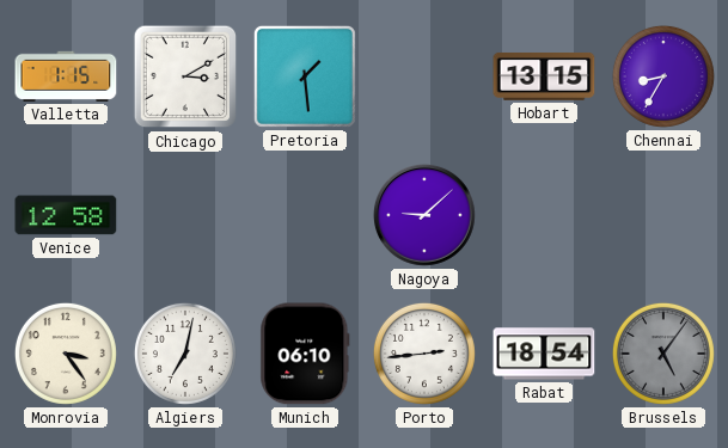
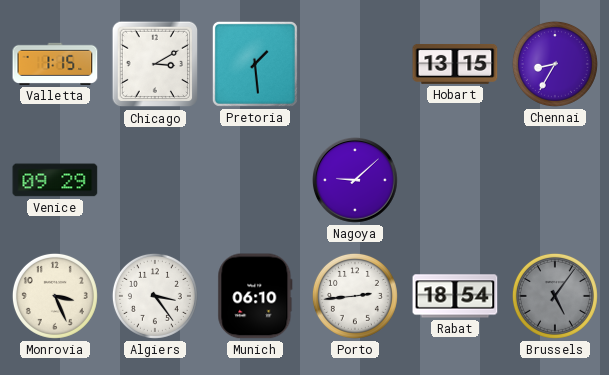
Venice: 12:58 -> 09:29
Monrovia: 3:24 -> 3:26
Algiers: 7:02 -> 3:24
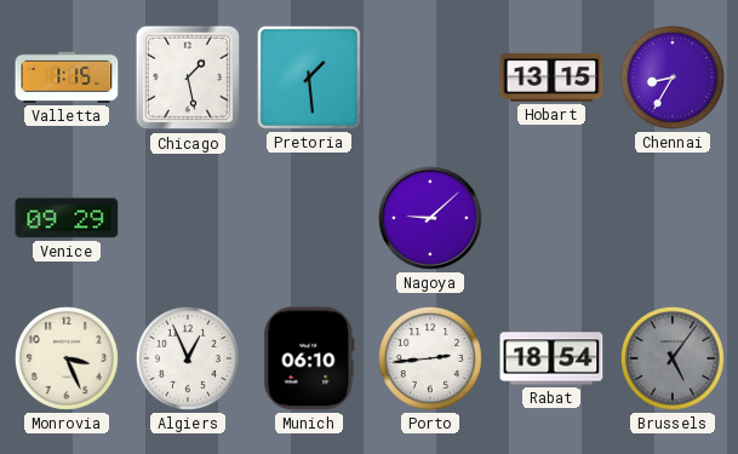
Chicago: 3:10 -> 1:28
Algiers: 3:24 -> 12:56
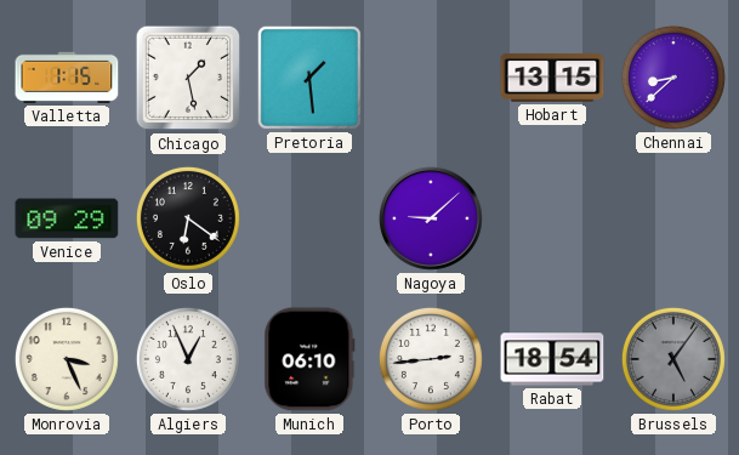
Chennai: 8:35 -> 8:38
Oslo: none -> 6:21
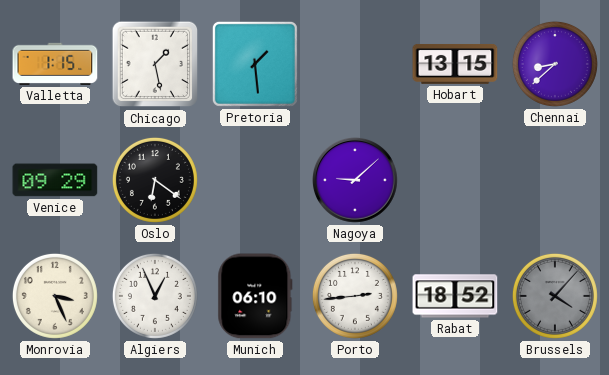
Rabat: 18:54 -> 18:52
Brussels: 5:06 -> 4:07
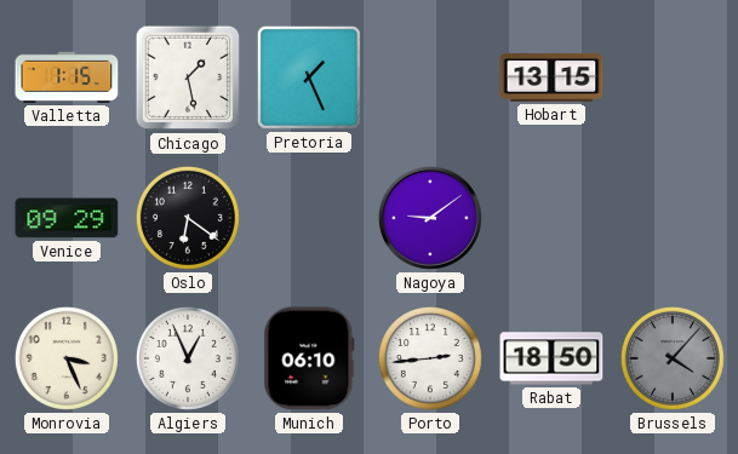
Pretoria: 1:29 -> 1:26
Chennai: 8:38 -> none
Nagoya: 9:08 -> 9:09
Rabat: 18:52 -> 18:50
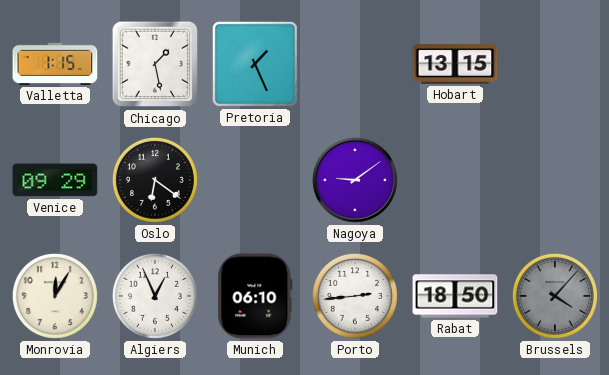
Monrovia: 3:26 -> 12:05
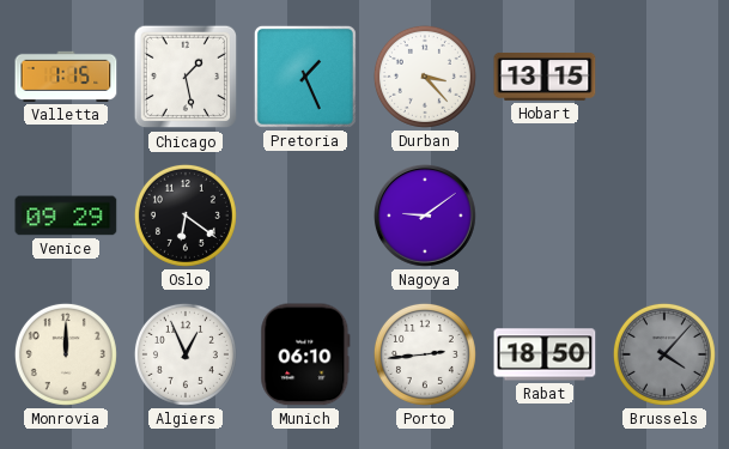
Durban: none -> 3:23
Monrovia: 12:05 -> 12:00
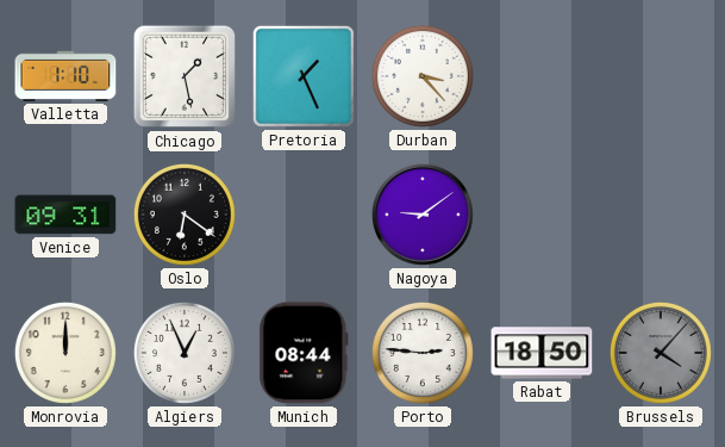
Valletta: 1:15 -> 1:10
Hobart: 13:15 -> none
Venice: 09:29 -> 09:31
Munich: 06:10 -> 08:44
Porto: 2:44 -> 2:46
